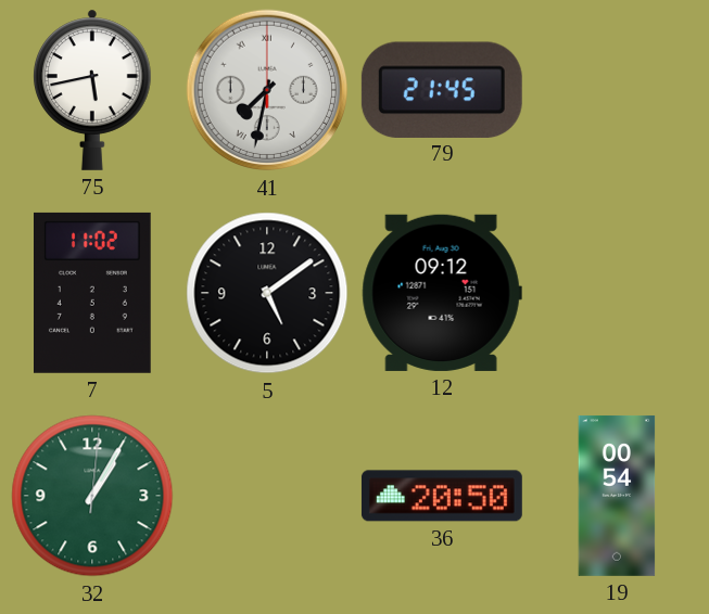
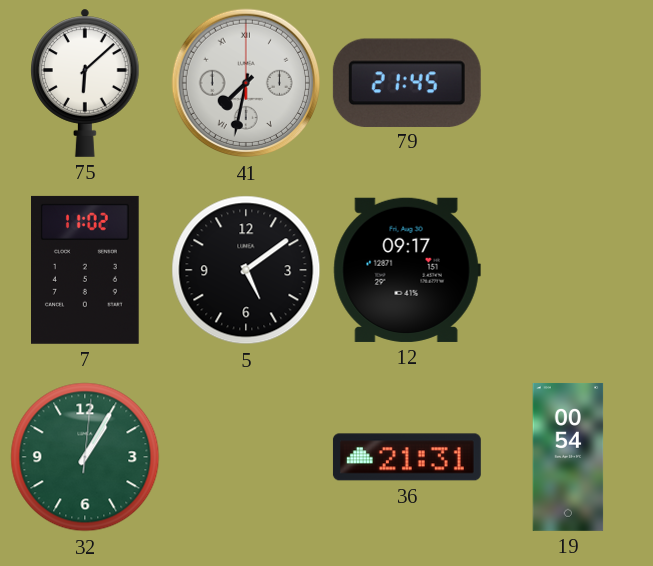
75: 5:43 -> 6:08
12: 09:12 -> 09:17
36: 20:50 -> 21:31
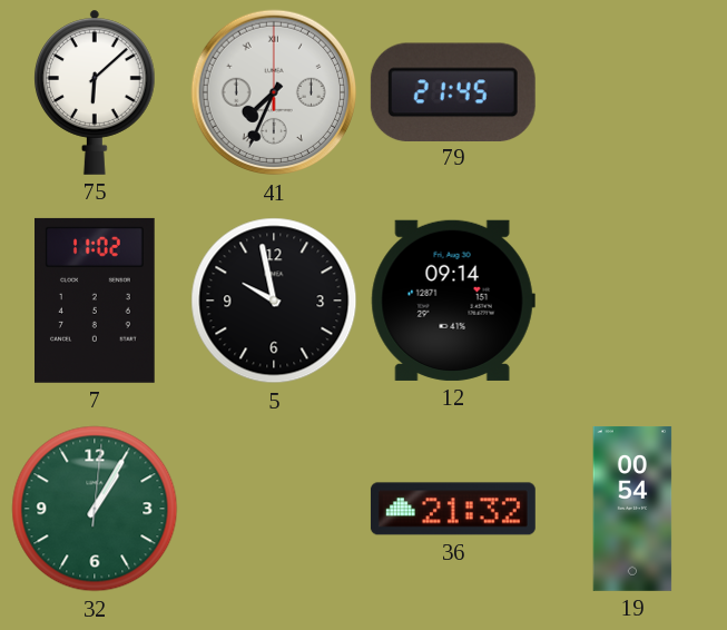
41: 7:32 -> 7:34
5: 5:09 -> 9:58
12: 09:17 -> 09:14
36: 21:31 -> 21:32
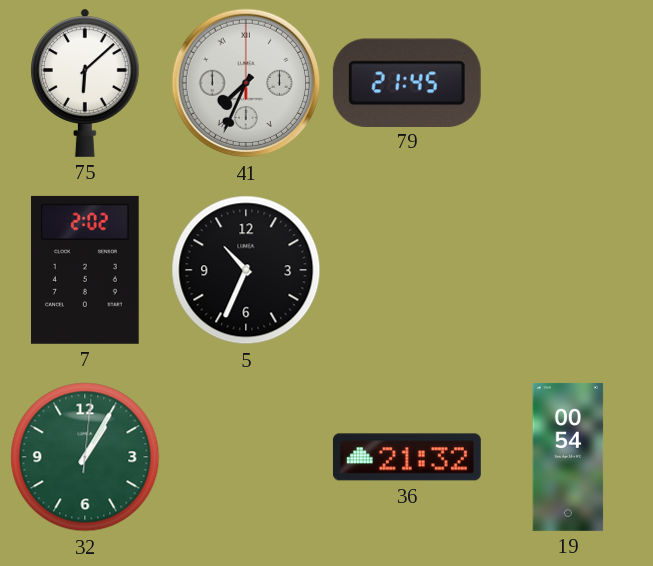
7: 11:02 -> 2:02
5: 9:58 -> 10:34
12: 09:14 -> none
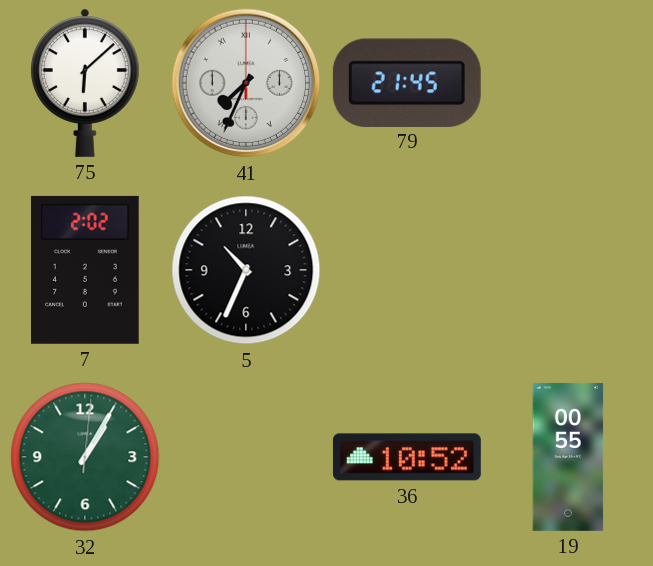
36: 21:32 -> 10:52
19: 00:54 -> 00:55
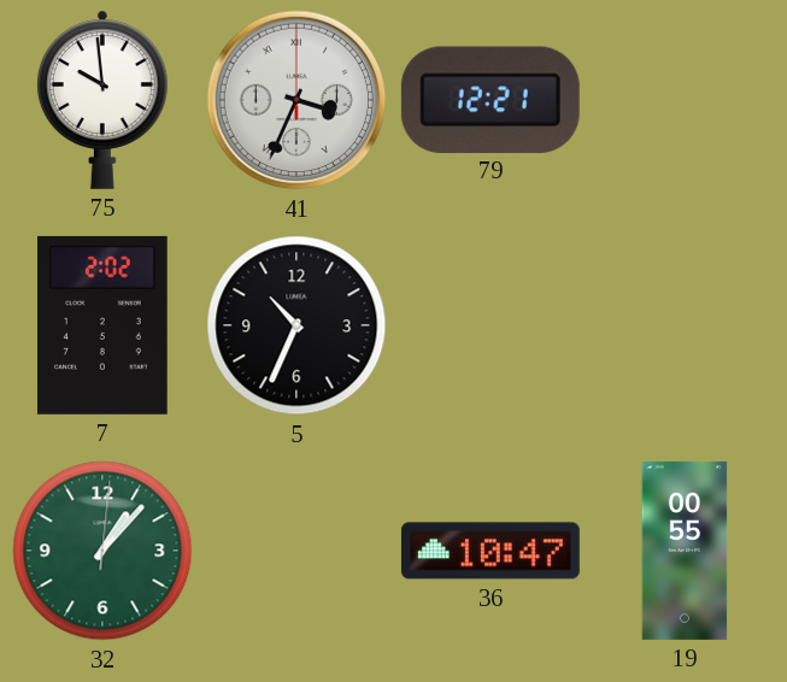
75: 6:08 -> 9:59
41: 7:34 -> 3:34
79: 21:45 -> 12:21
32: 1:05 -> 1:07
36: 10:52 -> 10:47
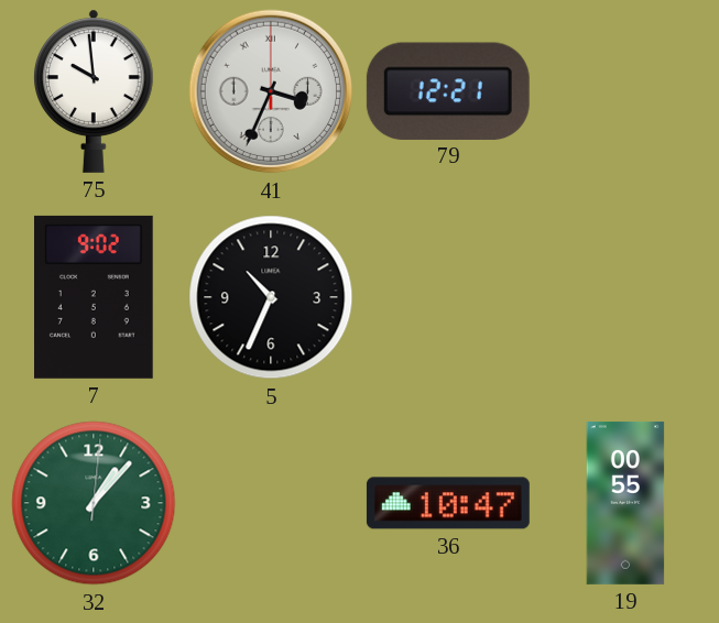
7: 2:02 -> 9:02
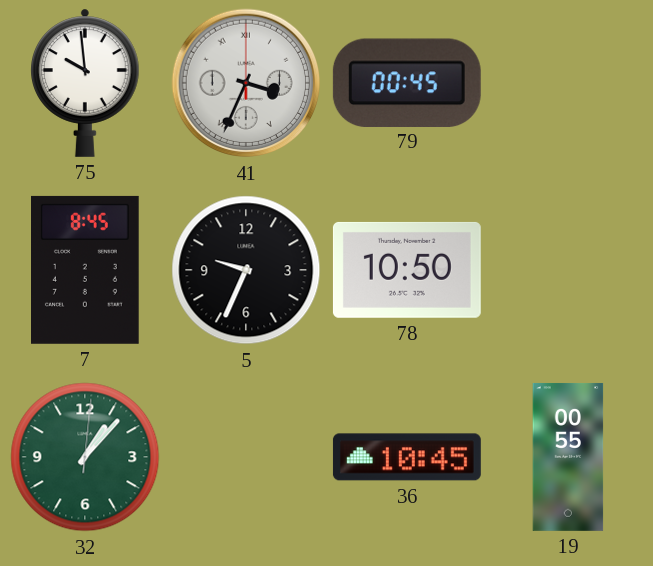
79: 12:21 -> 00:45
7: 9:02 -> 8:45
5: 10:34 -> 9:34
78: none -> 10:50
36: 10:47 -> 10:45
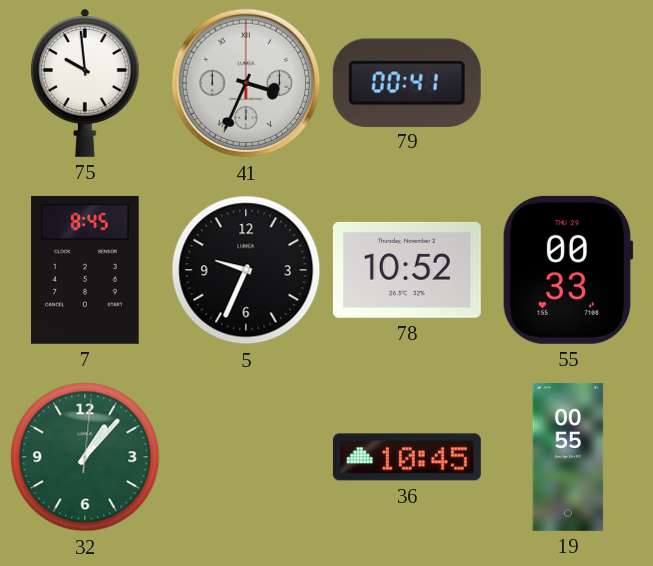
79: 00:45 -> 00:41
78: 10:50 -> 10:52
55: none -> 00:33
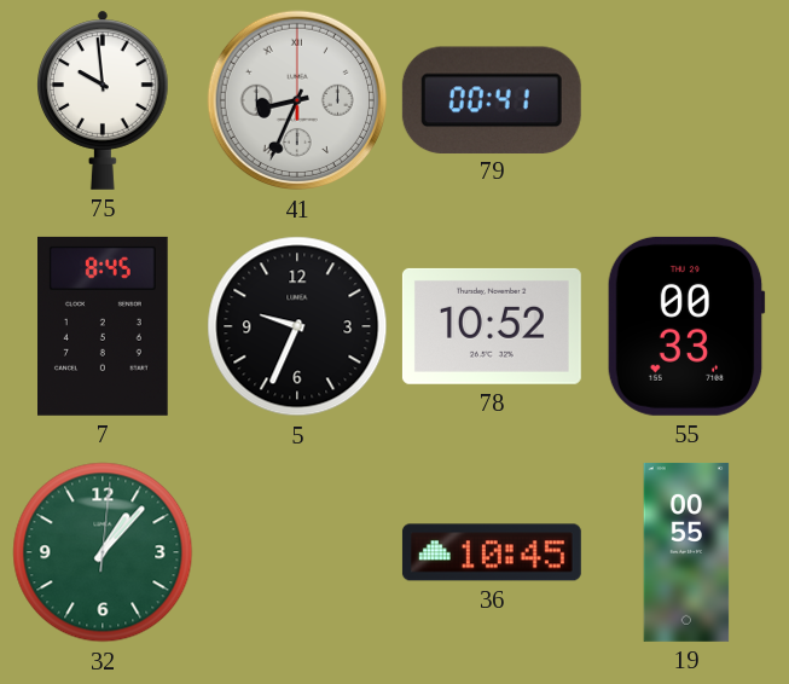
41: 3:34 -> 8:34
